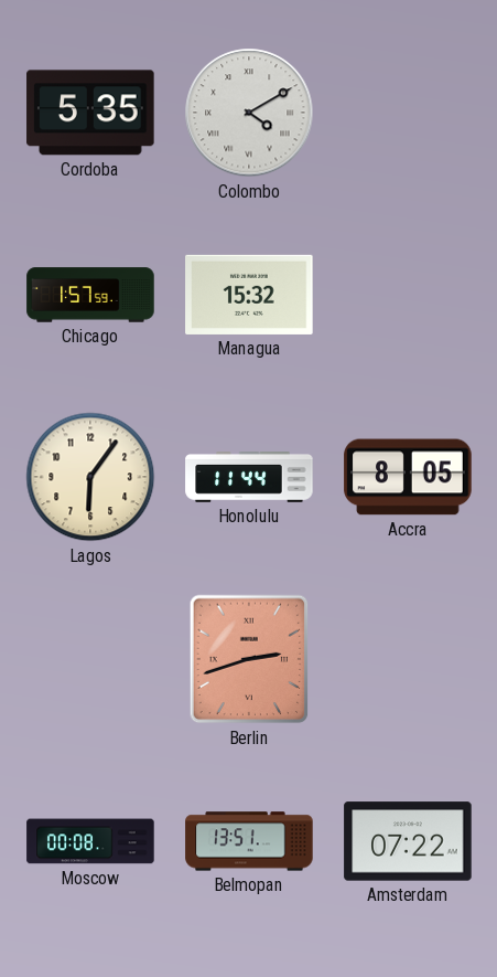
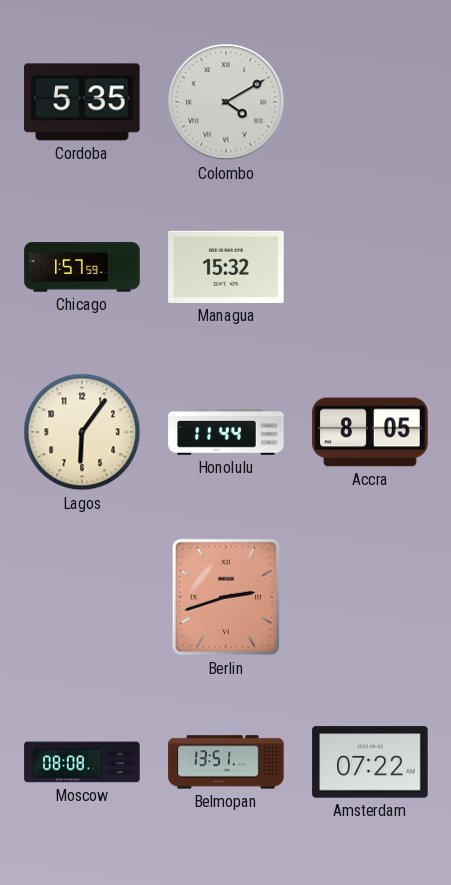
Moscow: 00:08 -> 08:08
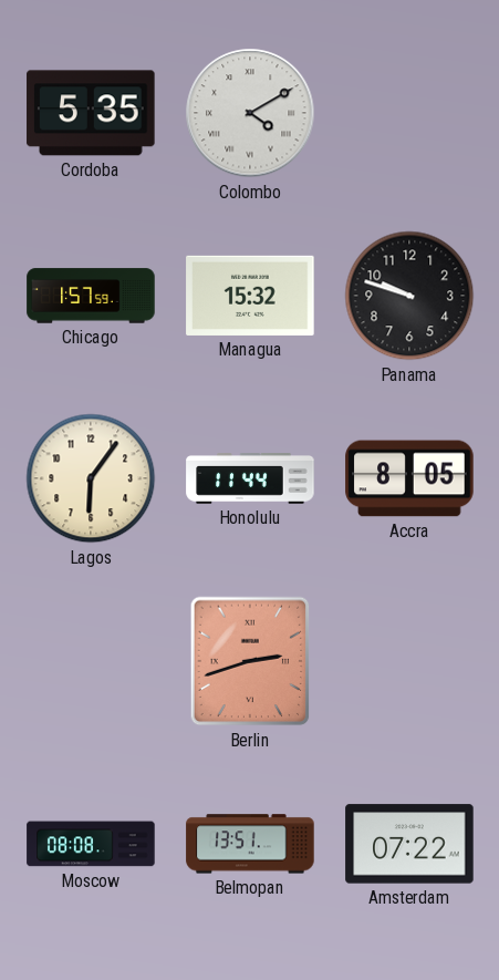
Panama: none -> 9:48
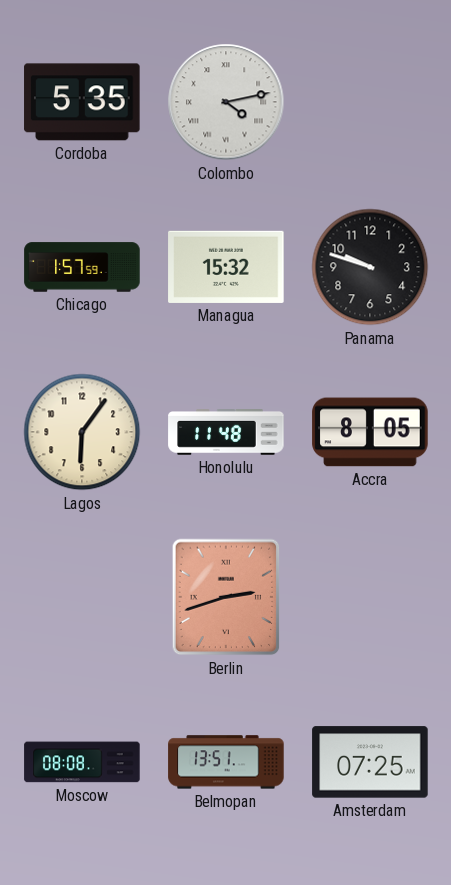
Colombo: 4:10 -> 4:13
Honolulu: 11:44 -> 11:48
Amsterdam: 07:22 -> 07:25
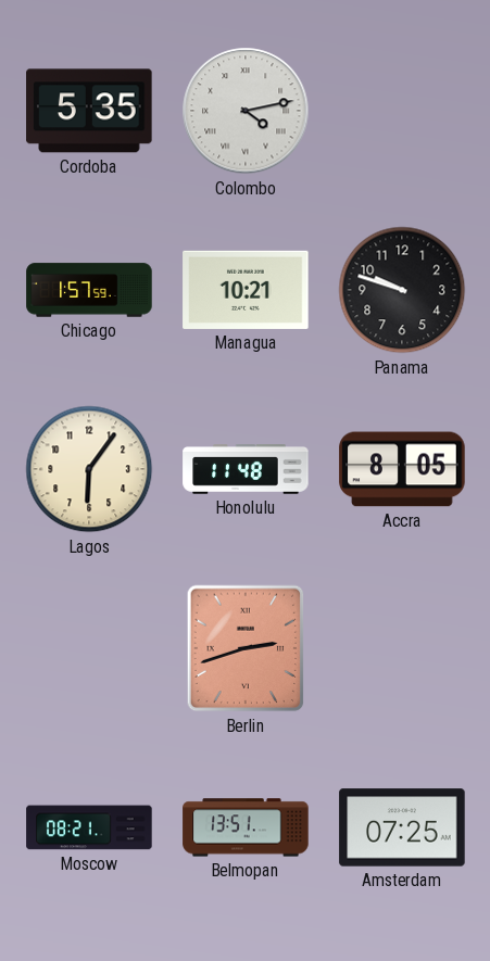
Managua: 15:32 -> 10:21
Moscow: 08:08 -> 08:21
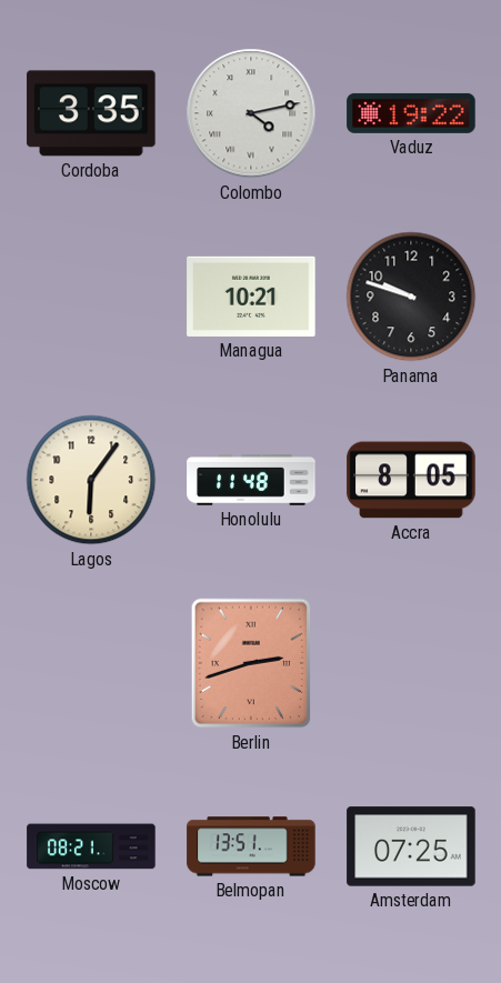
Cordoba: 5:35 -> 3:35
Vaduz: none -> 19:22
Chicago: 1:57 -> none
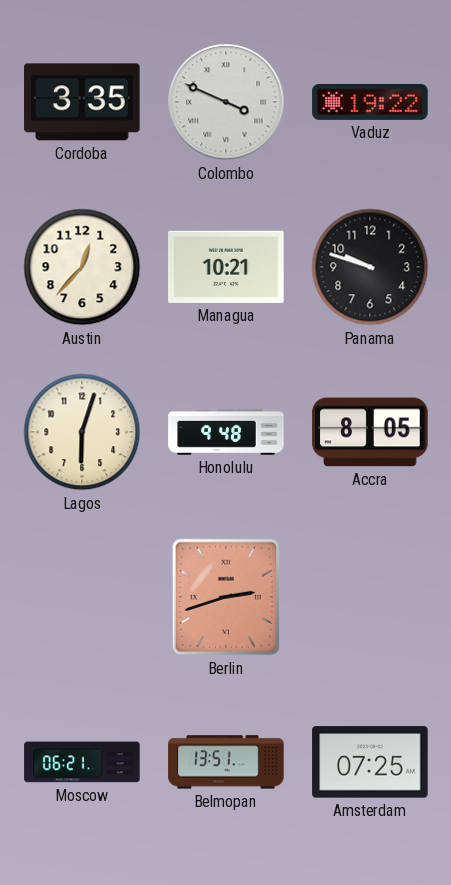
Colombo: 4:13 -> 3:49
Austin: none -> 12:37
Lagos: 6:06 -> 6:03
Honolulu: 11:48 -> 9:48
Moscow: 08:21 -> 06:21
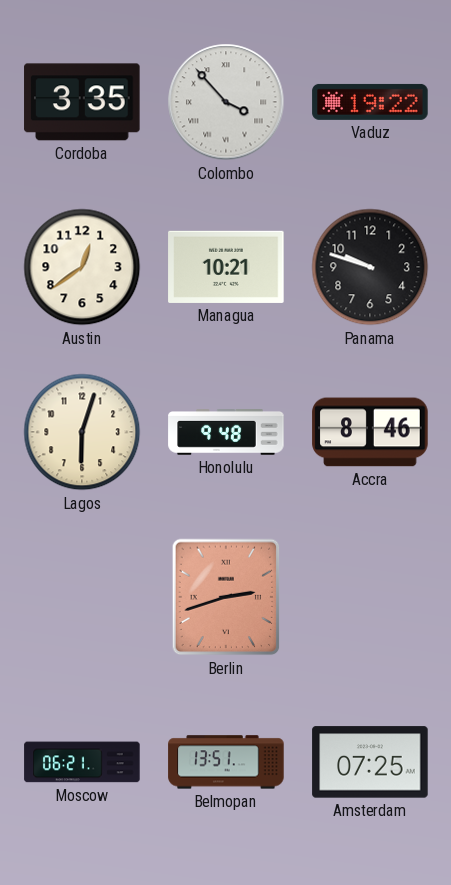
Colombo: 3:49 -> 3:53
Austin: 12:37 -> 12:39
Accra: 8:05 -> 8:46
